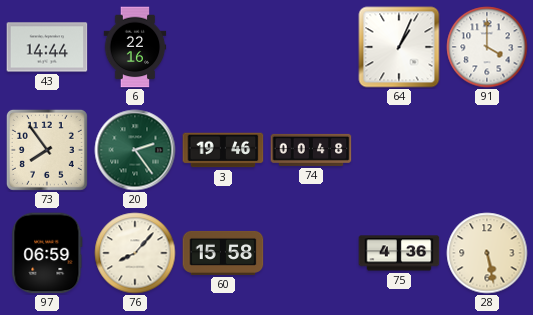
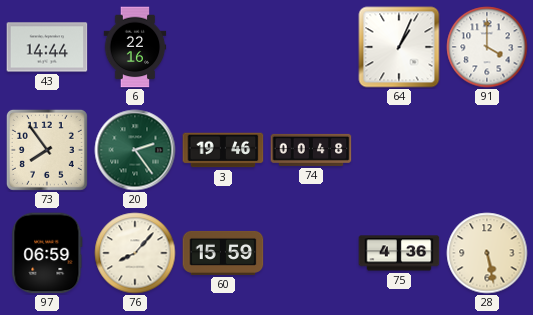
60: 15:58 -> 15:59
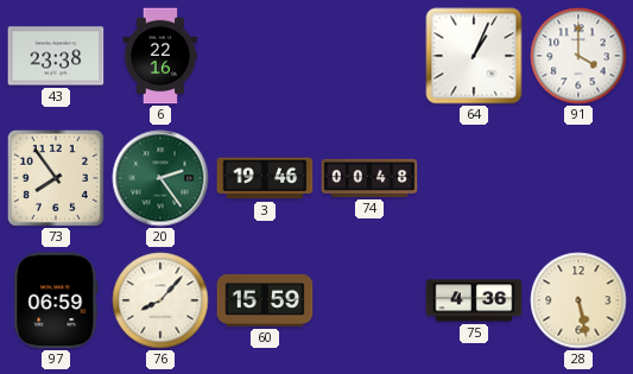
43: 14:44 -> 23:38
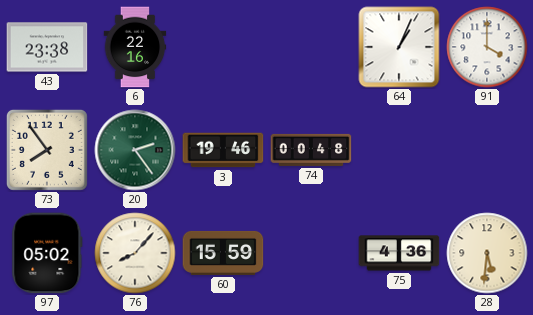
97: 06:59 -> 05:02
28: 5:28 -> 5:31
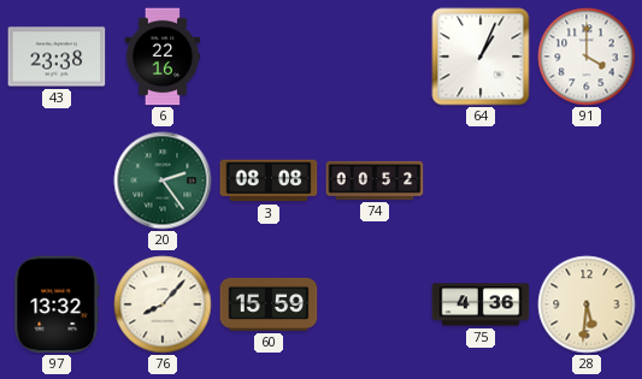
73: 7:54 -> none
3: 19:46 -> 08:08
74: 00:48 -> 00:52
97: 05:02 -> 13:32
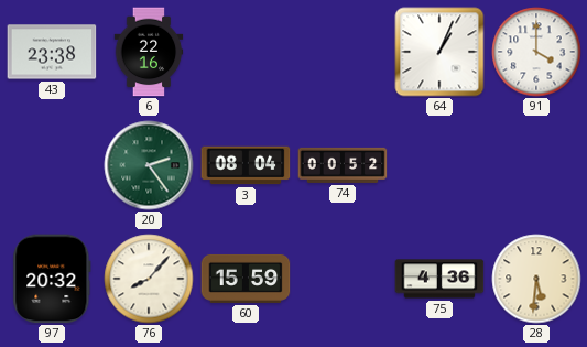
3: 08:08 -> 08:04
97: 13:32 -> 20:32
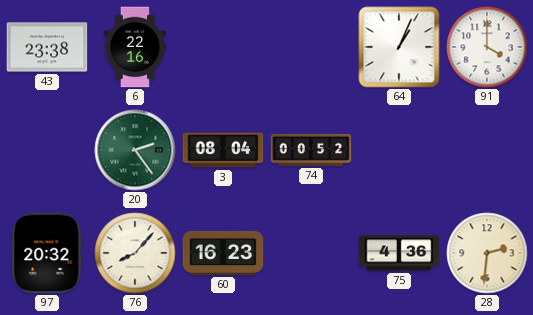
60: 15:59 -> 16:23
28: 5:31 -> 2:31
